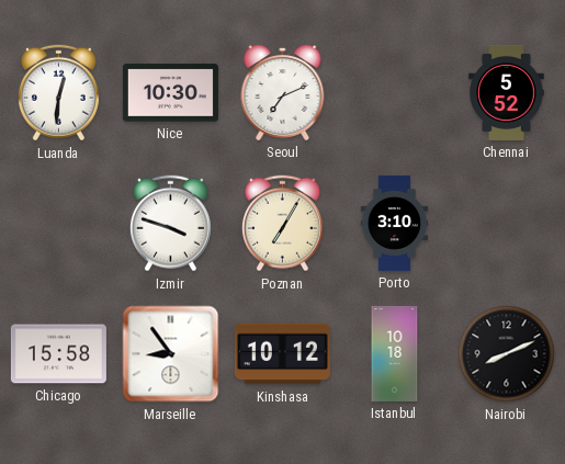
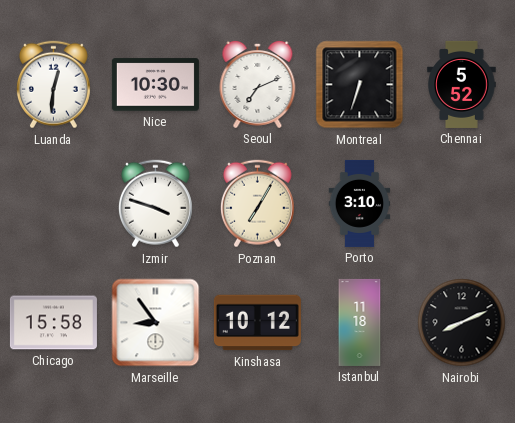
Montreal: none -> 6:33
Istanbul: 10:18 -> 11:18
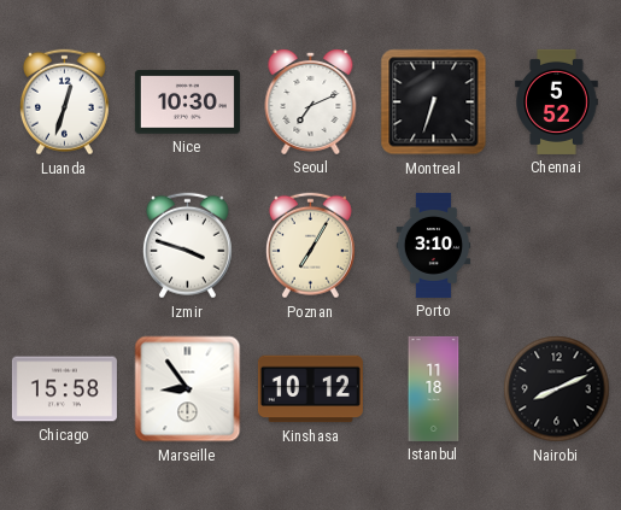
Luanda: 12:31 -> 12:33
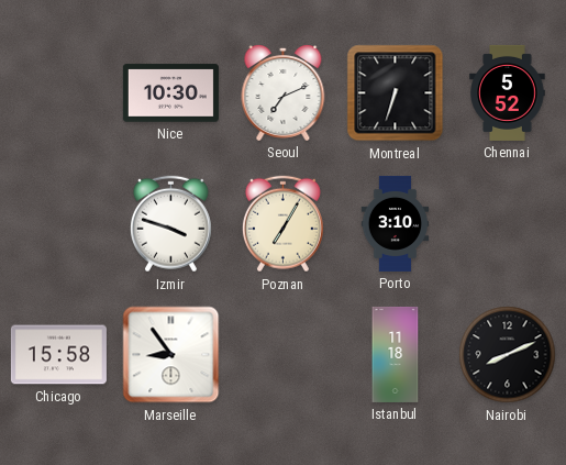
Luanda: 12:33 -> none
Kinshasa: 10:12 -> none
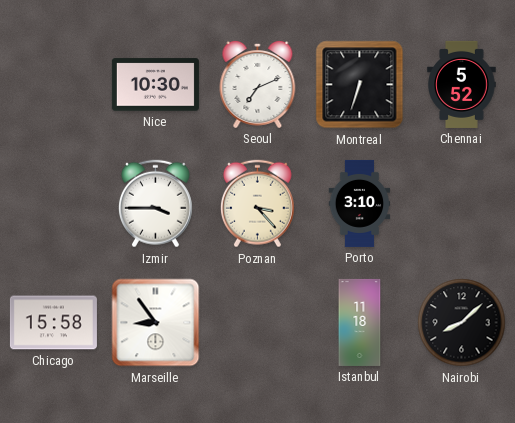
Izmir: 3:48 -> 3:45
Poznan: 7:05 -> 3:23
Nairobi: 8:11 -> 8:08
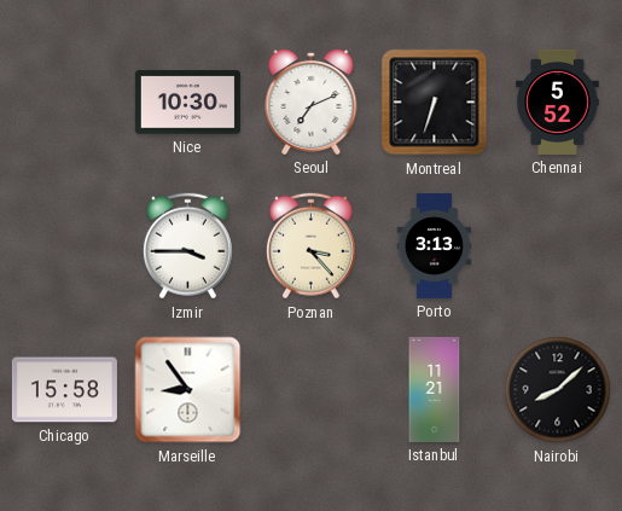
Porto: 3:10 -> 3:13
Istanbul: 11:18 -> 11:21
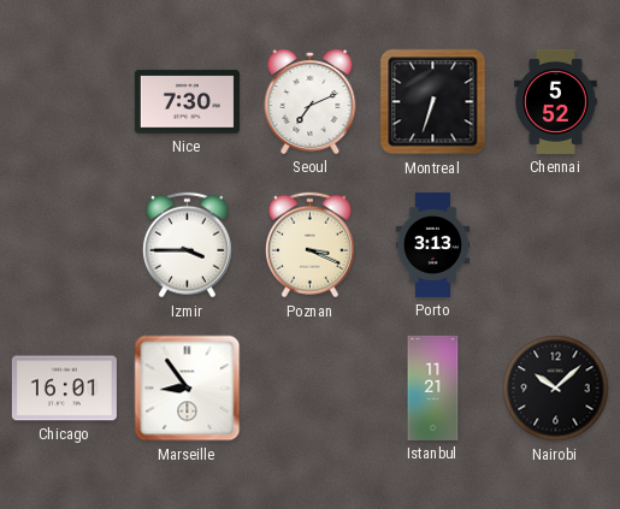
Nice: 10:30 -> 7:30
Poznan: 3:23 -> 3:19
Chicago: 15:58 -> 16:01
Nairobi: 8:08 -> 10:08
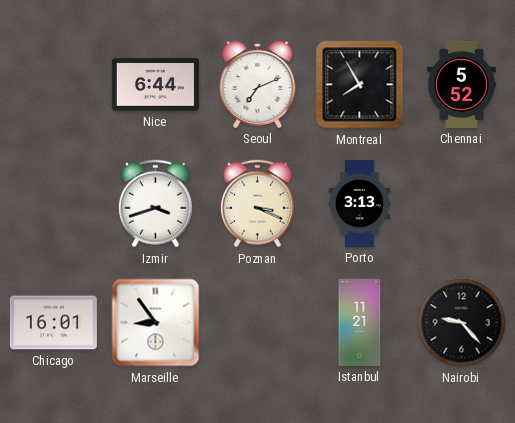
Nice: 7:30 -> 6:44
Montreal: 6:33 -> 7:55
Izmir: 3:45 -> 3:42
Nairobi: 10:08 -> 9:23
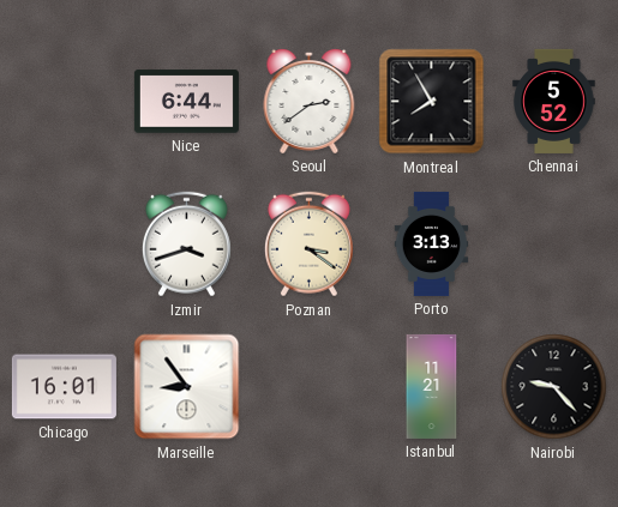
Seoul: 7:11 -> 2:39
Poznan: 3:19 -> 3:21
